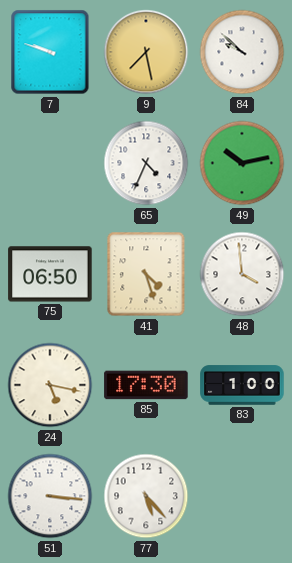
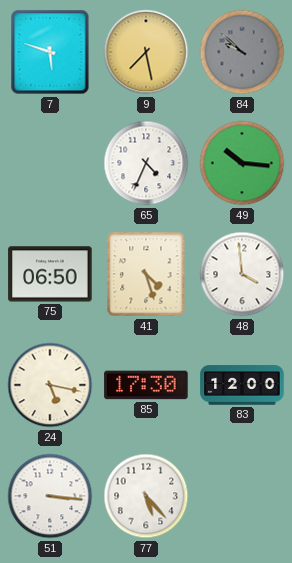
7: 9:48 -> 5:48
84 dial: white -> grey
49: 10:13 -> 10:16
83: 1:00 -> 12:00
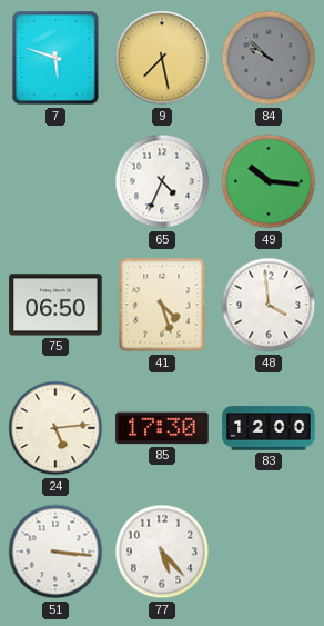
24: 5:17 -> 5:14
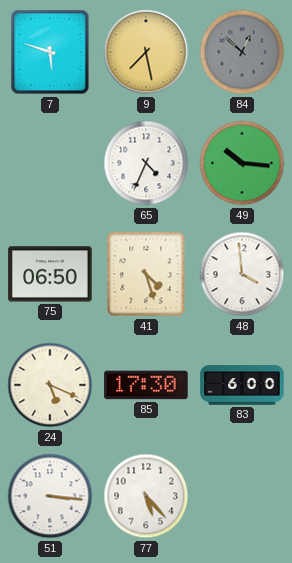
84: 9:52 -> 12:52
24: 5:14 -> 5:19
83: 12:00 -> 6:00
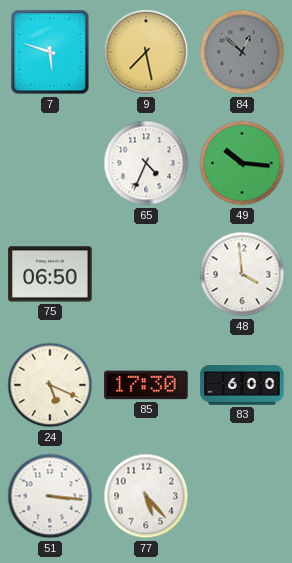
41: 4:27 -> none
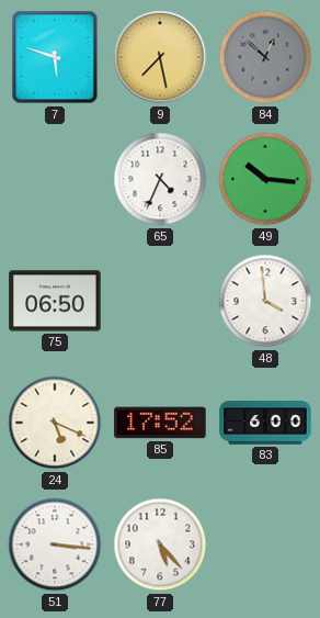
85: 17:30 -> 17:52
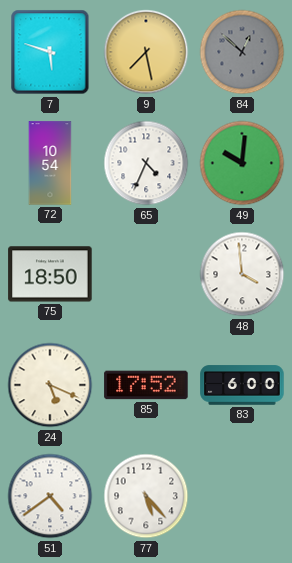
72: none -> 10:54
49: 10:16 -> 10:01
75: 06:50 -> 18:50
51: 3:16 -> 4:39
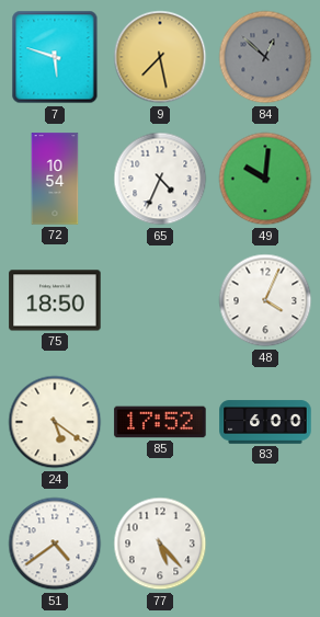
48: 3:59 -> 4:04
24: 5:19 -> 5:21
